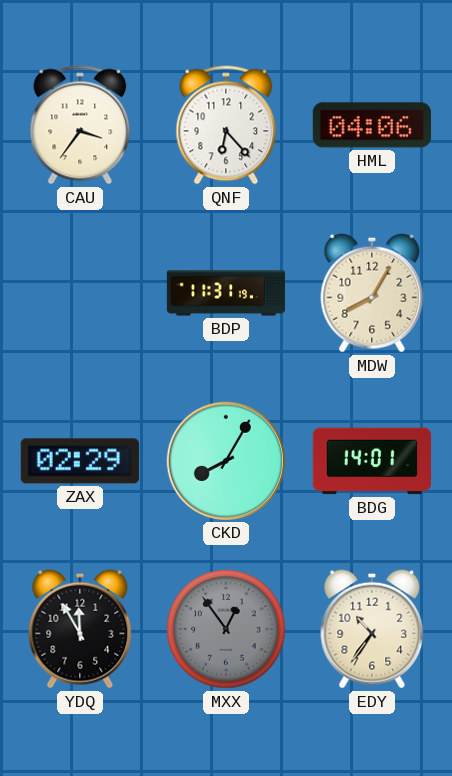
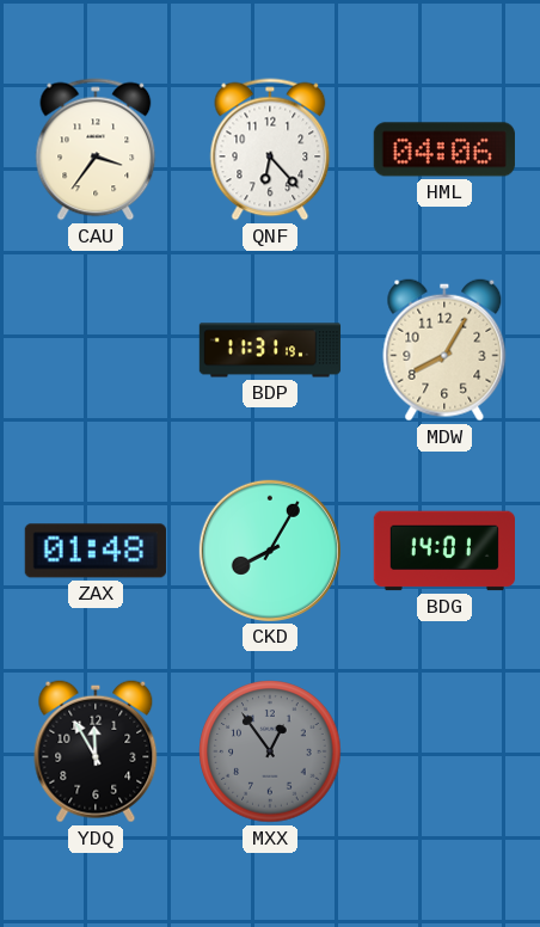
ZAX: 02:29 -> 01:48
EDY: 10:36 -> none
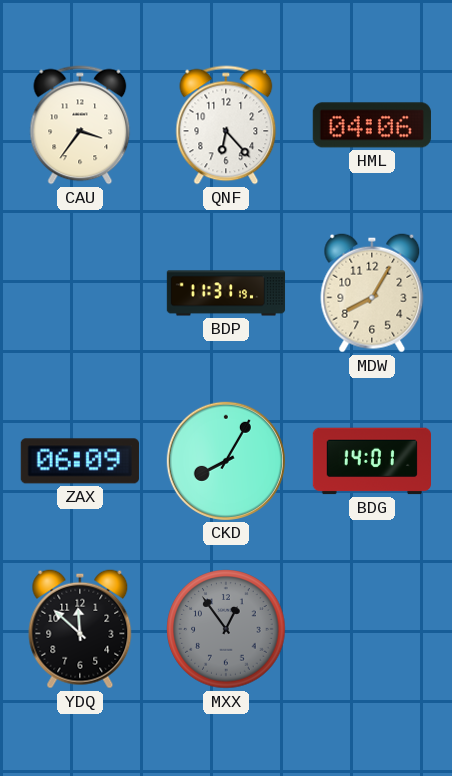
ZAX: 01:48 -> 06:09
YDQ: 11:55 -> 11:52
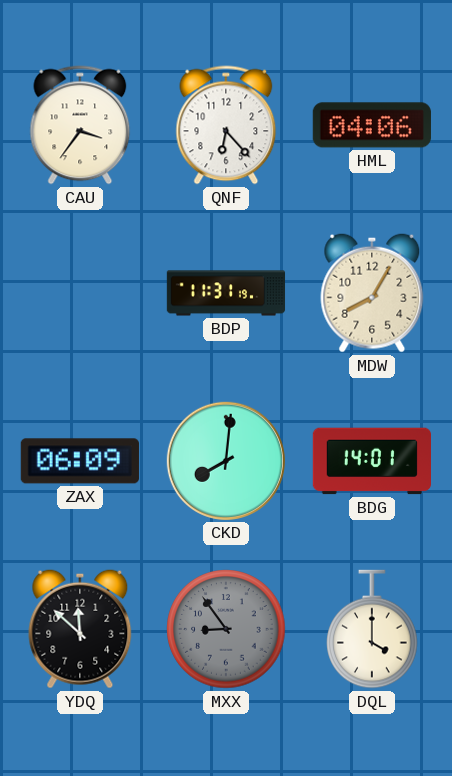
CKD: 8:05 -> 8:01
MXX: 12:54 -> 8:54
DQL: none -> 4:00
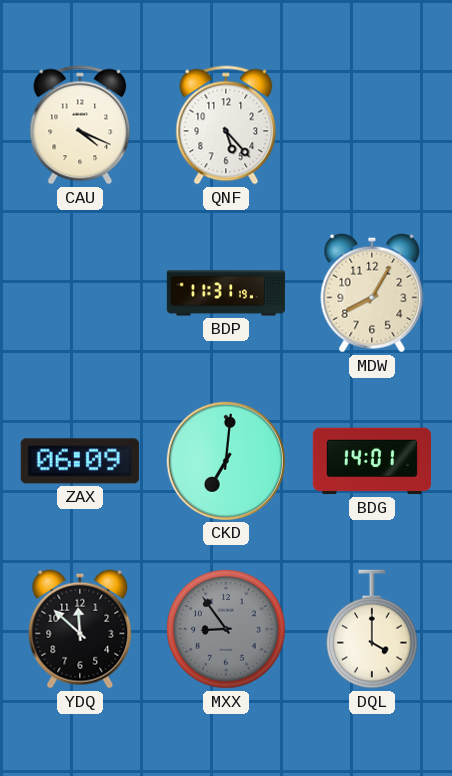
CAU: 3:36 -> 4:19
QNF: 6:23 -> 5:23
HML: 04:06 -> none
CKD: 8:01 -> 7:01
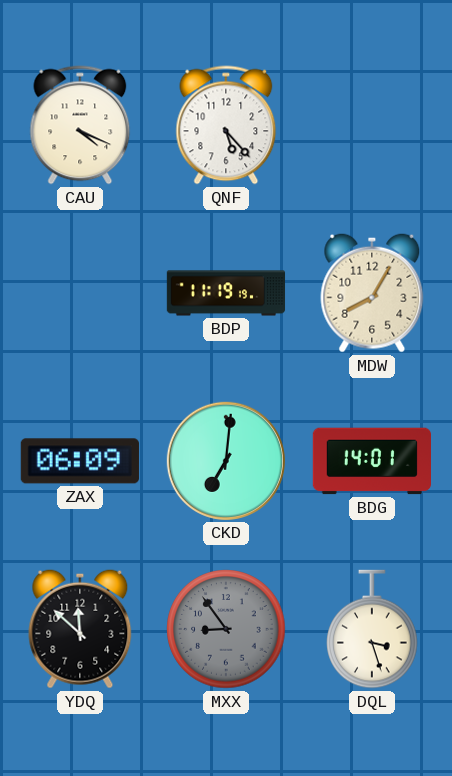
BDP: 11:31 -> 11:19
DQL: 4:00 -> 3:27
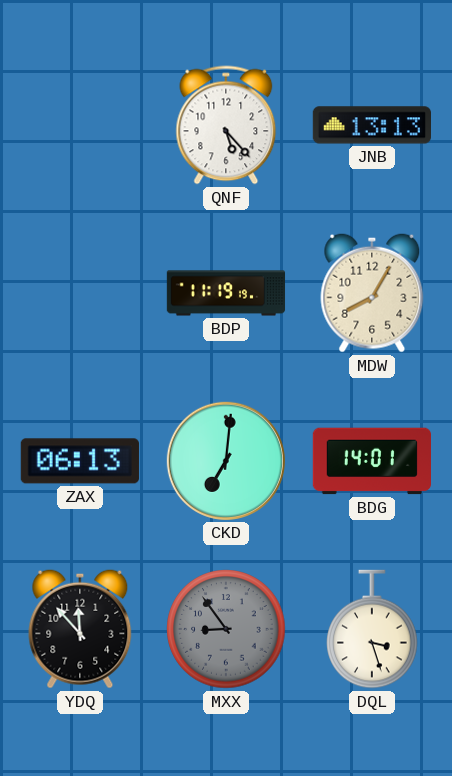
CAU: 4:19 -> none
JNB: none -> 13:13
ZAX: 06:09 -> 06:13
YDQ: 11:52 -> 11:53
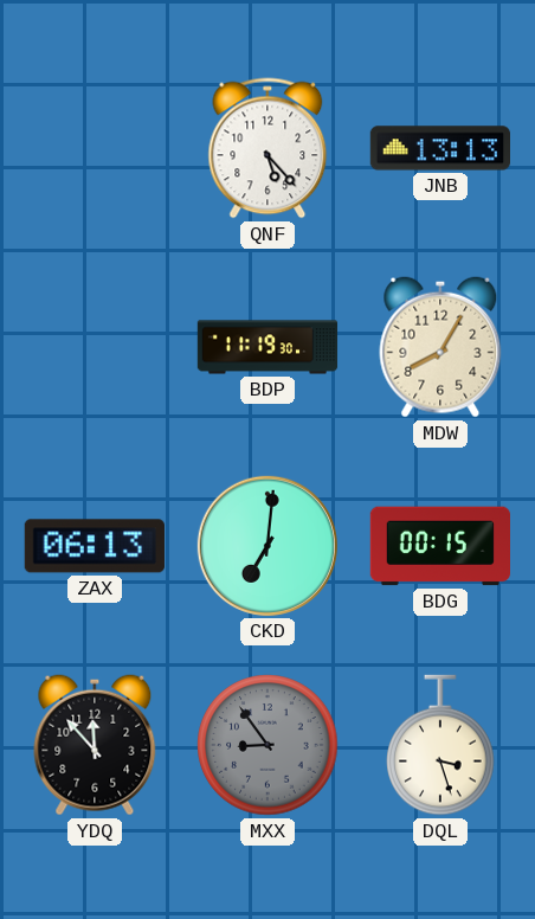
BDP: 11:19:19 -> 11:19:30
BDG: 14:01 -> 00:15
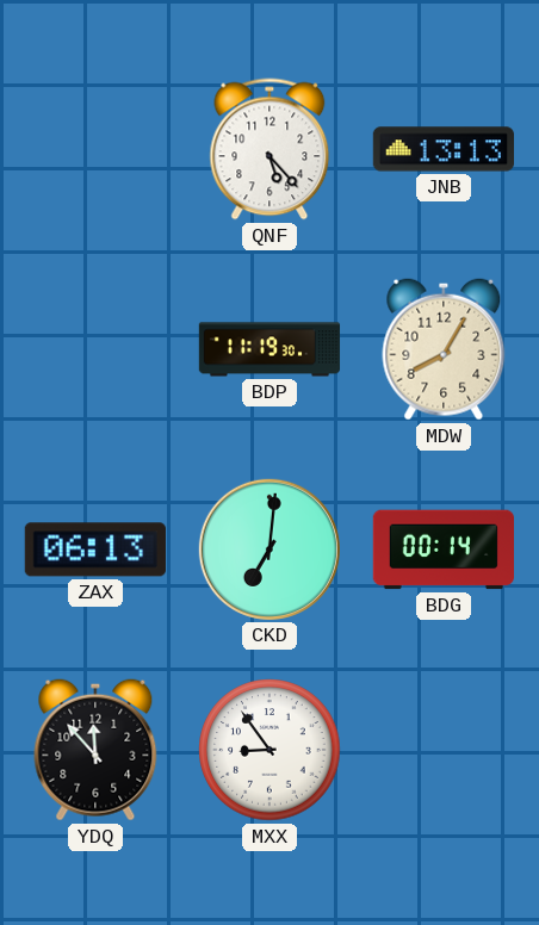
BDG: 00:15 -> 00:14
MXX dial: grey -> white
DQL: 3:27 -> none
